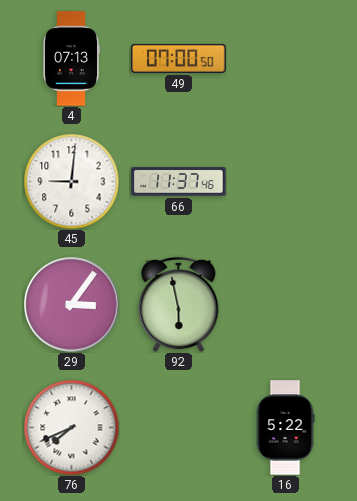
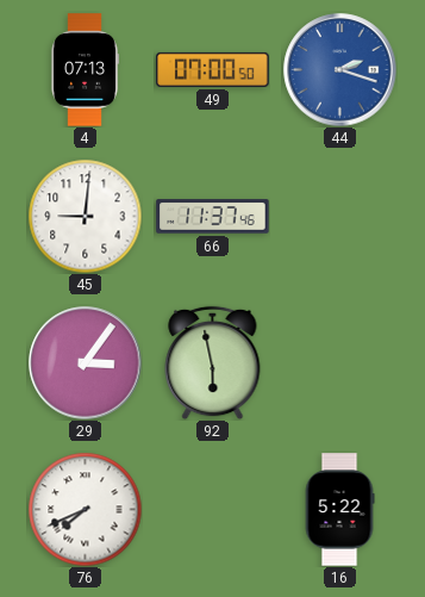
44: none -> 2:18
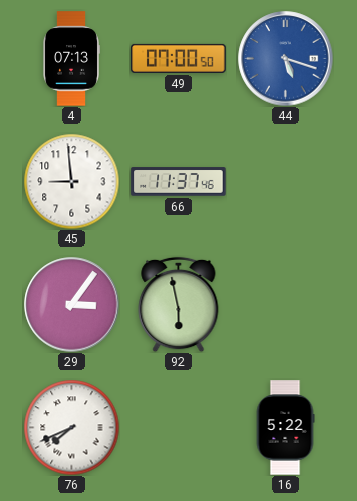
44: 2:18 -> 5:18
45: 9:01 -> 8:59
